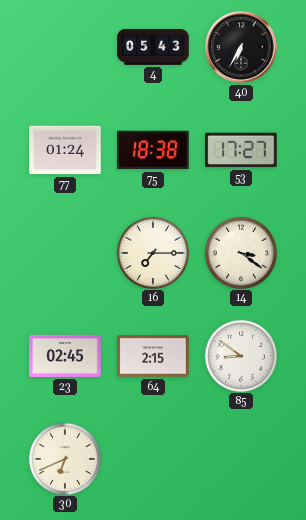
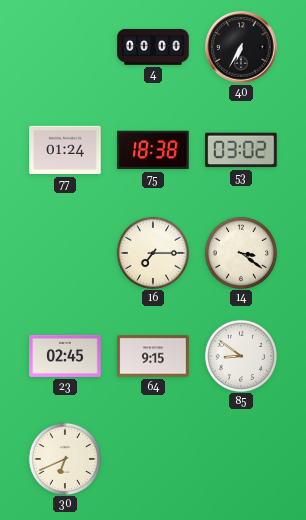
4: 05:43 -> 00:00
53: 17:27 -> 03:02
64: 2:15 -> 9:15
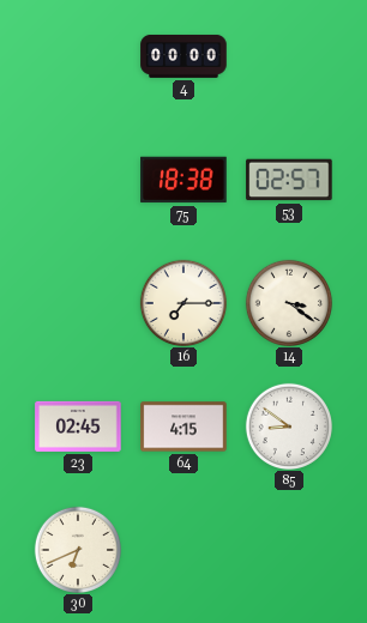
40: 6:35 -> none
77: 01:24 -> none
53: 03:02 -> 02:57
64: 9:15 -> 4:15
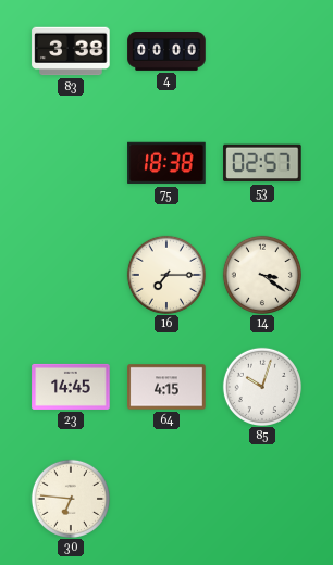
83: none -> 3:38
23: 02:45 -> 14:45
85: 8:51 -> 10:03
30: 6:41 -> 6:46
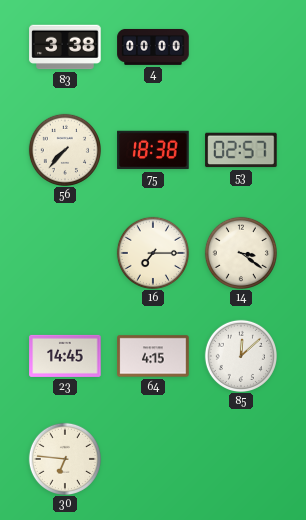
56: none -> 7:37
85: 10:03 -> 12:08
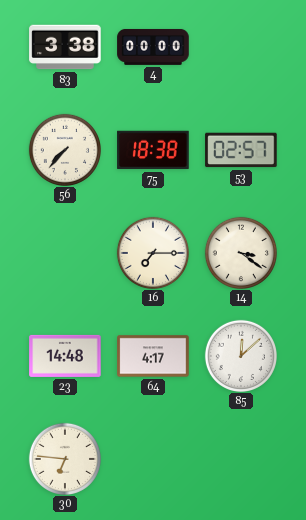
23: 14:45 -> 14:48
64: 4:15 -> 4:17
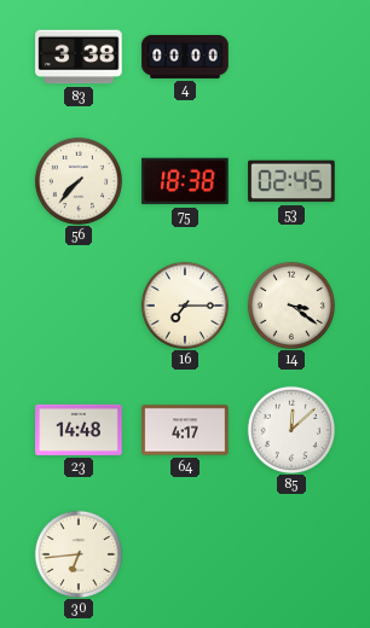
53: 02:57 -> 02:45
30: 6:46 -> 6:44
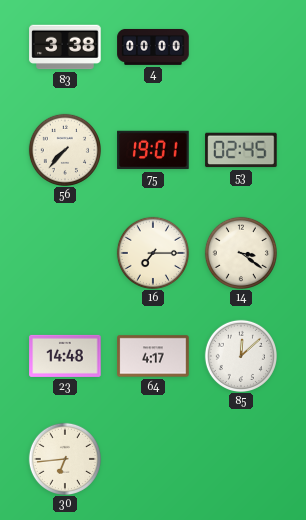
75: 18:38 -> 19:01
